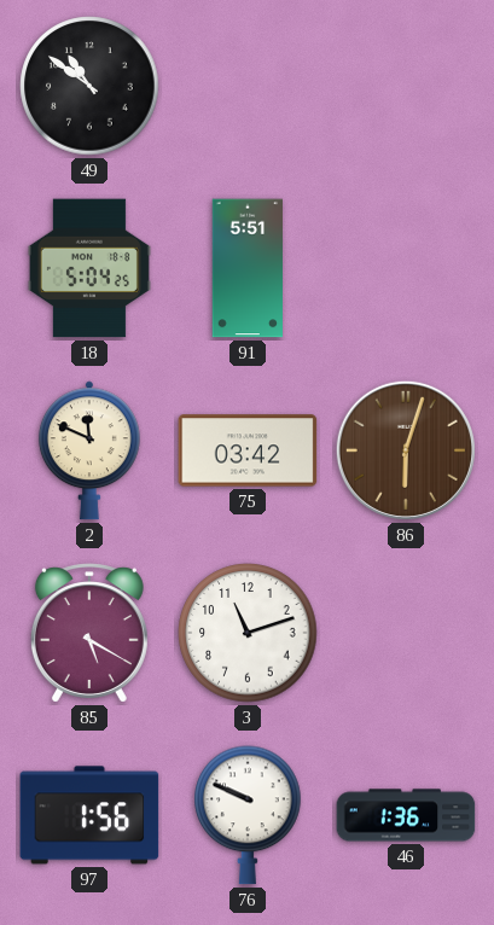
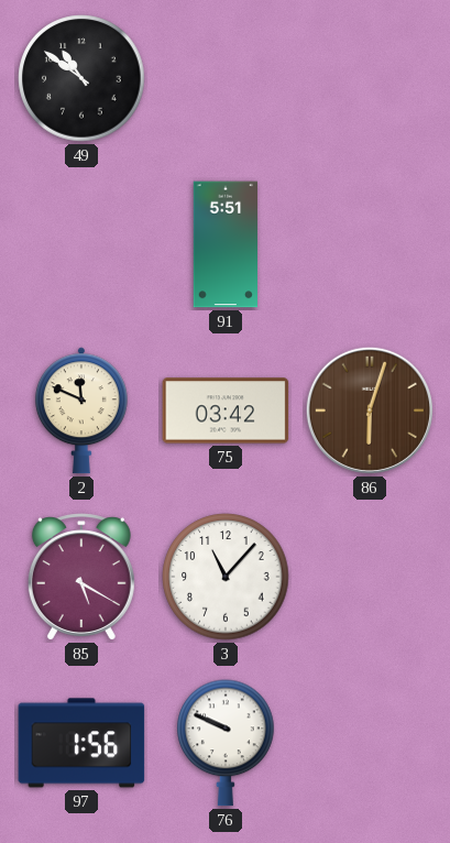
18: 5:04 -> none
3: 11:12 -> 11:07
46: 1:36 -> none
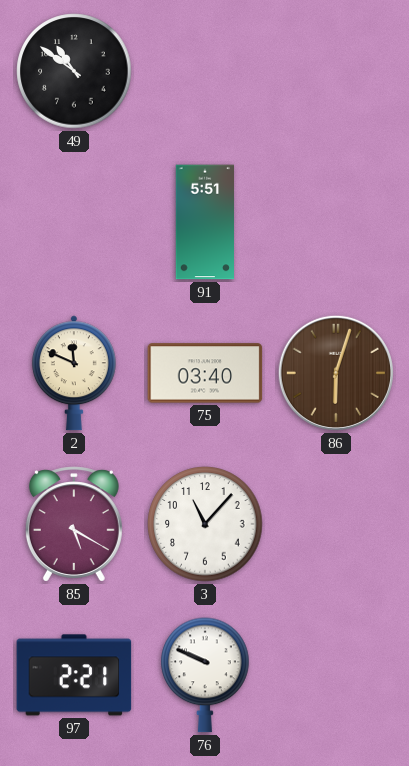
75: 03:42 -> 03:40
97: 1:56 -> 2:21
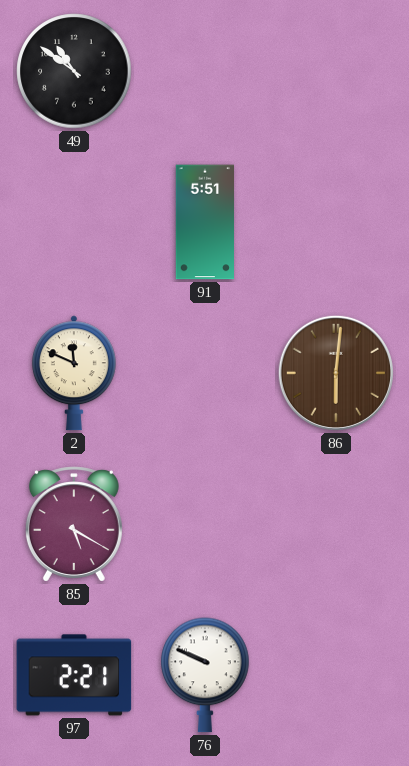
75: 03:40 -> none
86: 6:03 -> 6:01
3: 11:07 -> none
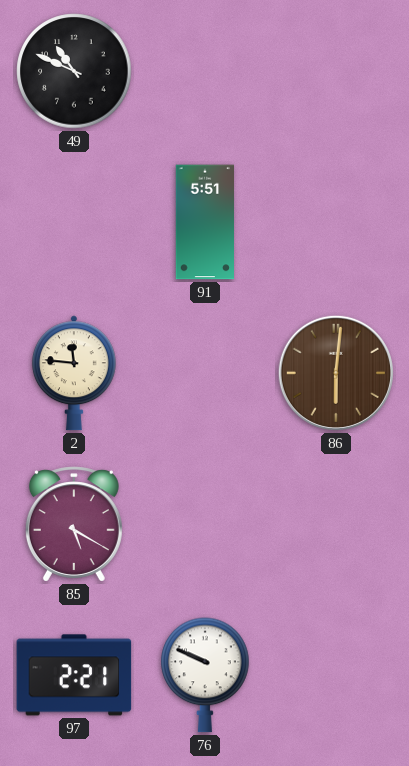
49: 10:51 -> 10:49
2: 11:49 -> 11:46
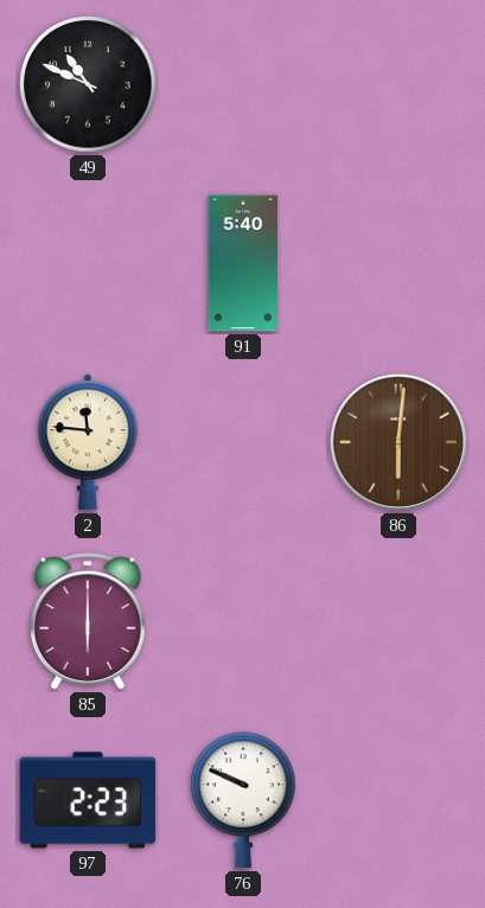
91: 5:51 -> 5:40
85: 5:20 -> 6:00
97: 2:21 -> 2:23
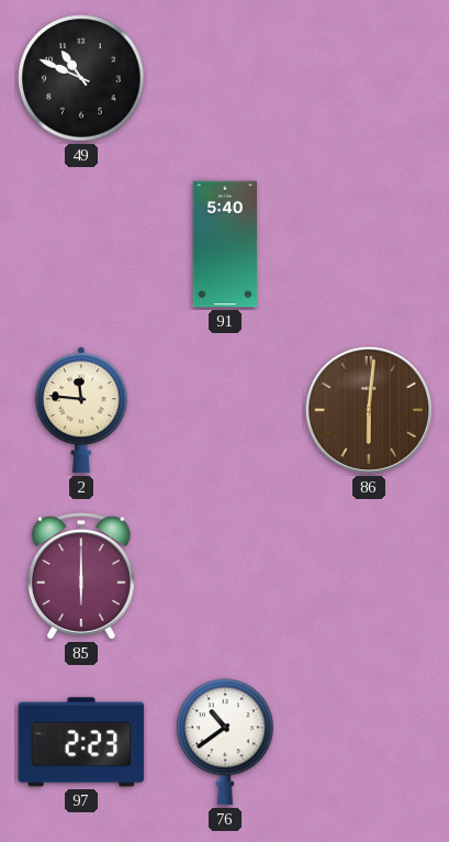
76: 9:49 -> 10:39
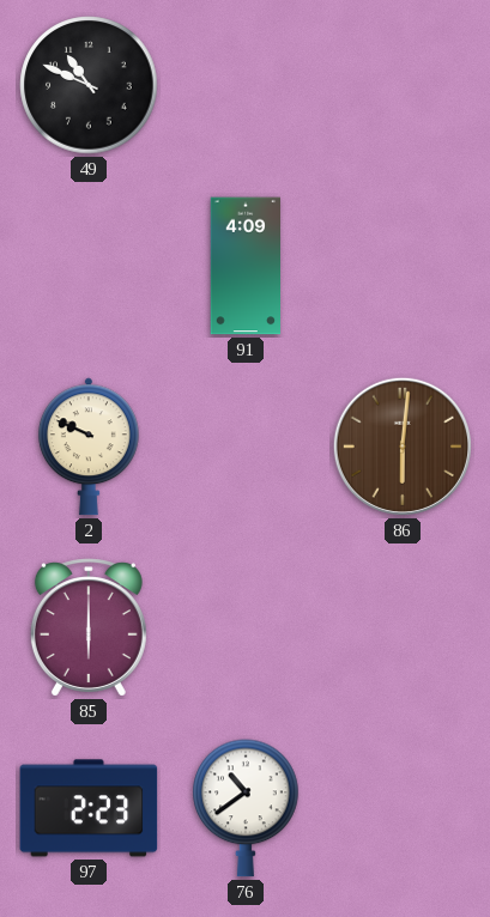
91: 5:40 -> 4:09
2: 11:46 -> 9:49
